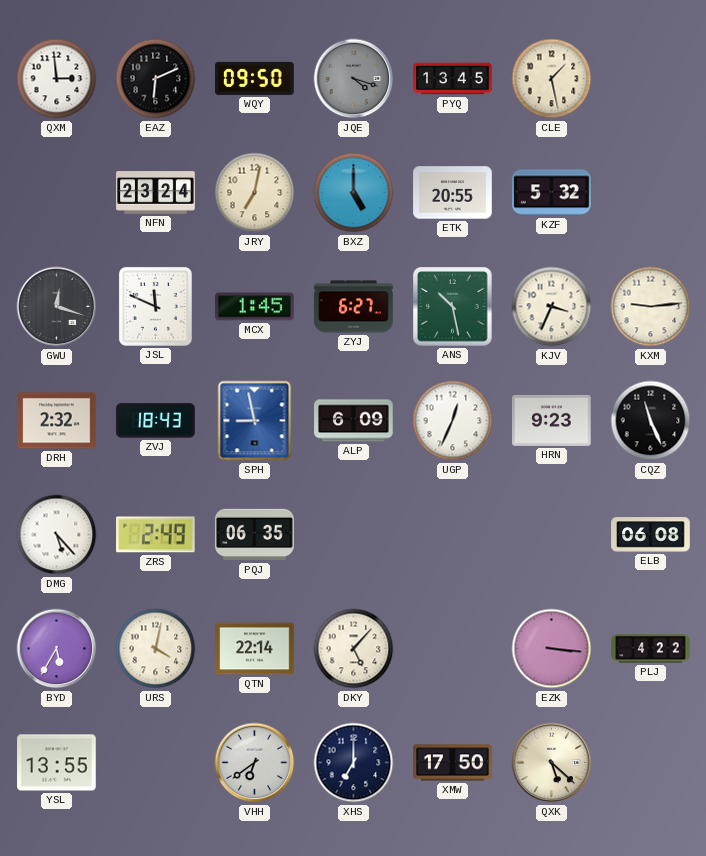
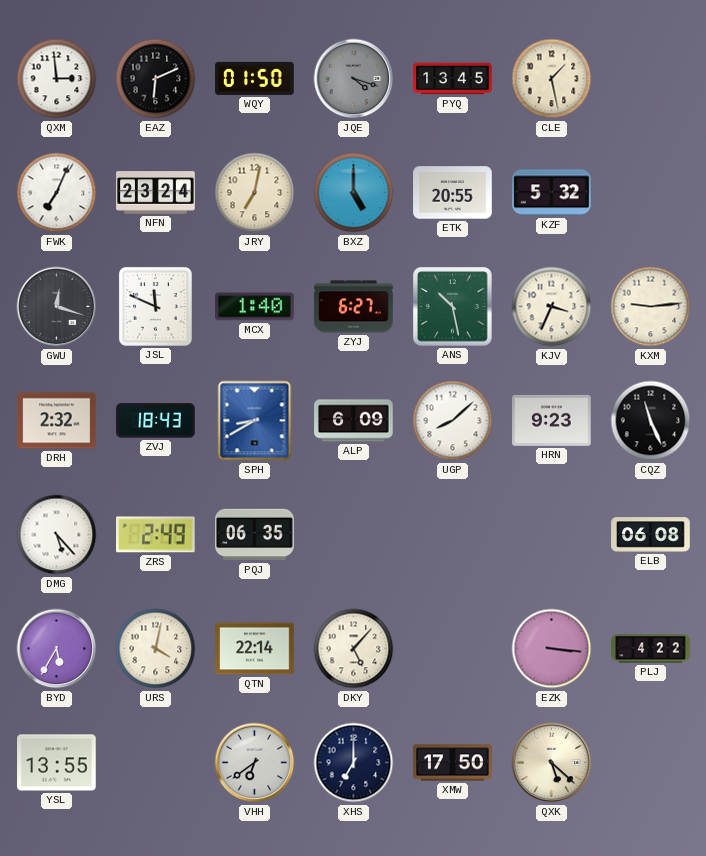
WQY: 09:50 -> 01:50
FWK: none -> 7:04
MCX: 1:45 -> 1:40
SPH: 8:58 -> 8:40
UGP: 12:34 -> 8:08
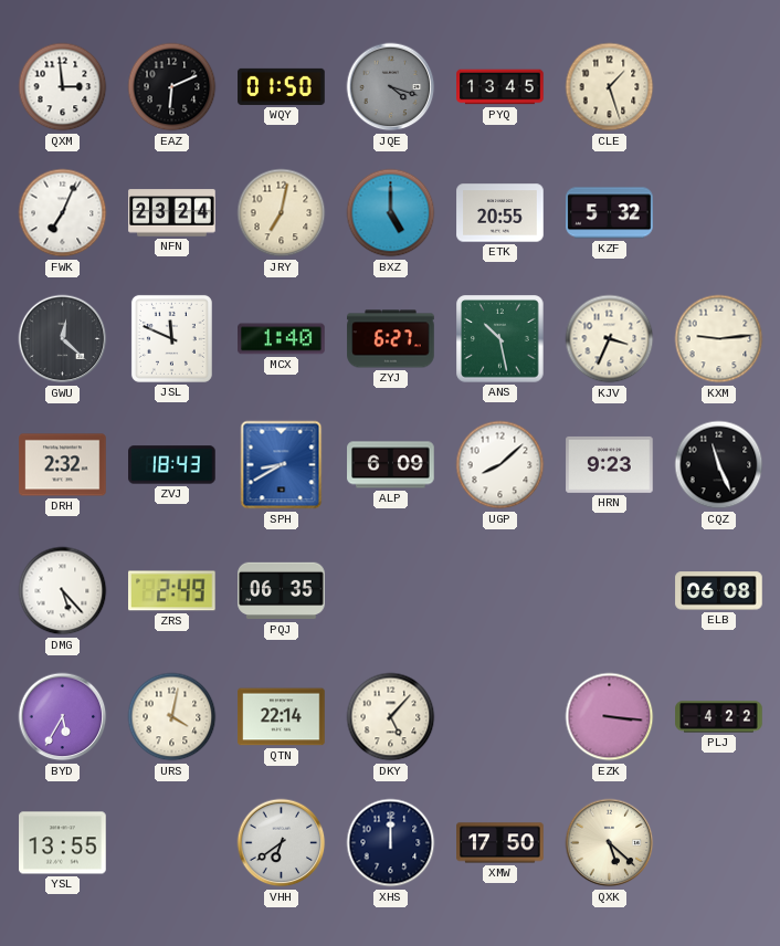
CLE: 1:28 -> 1:27
GWU: 12:18 -> 12:22
XHS: 7:00 -> 12:00
